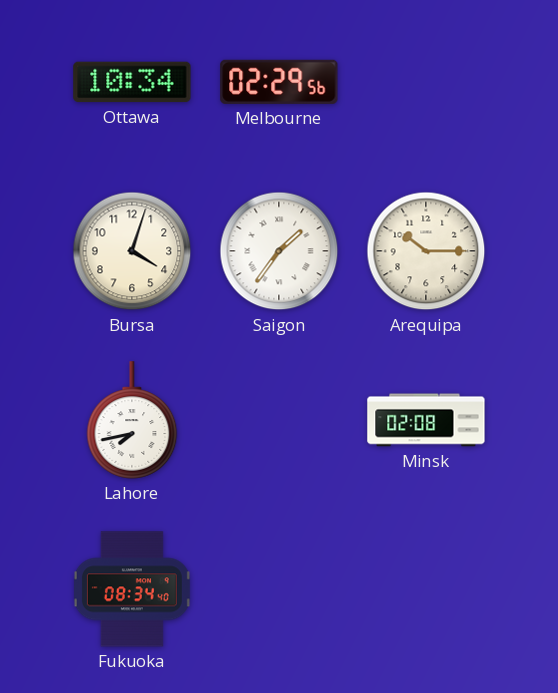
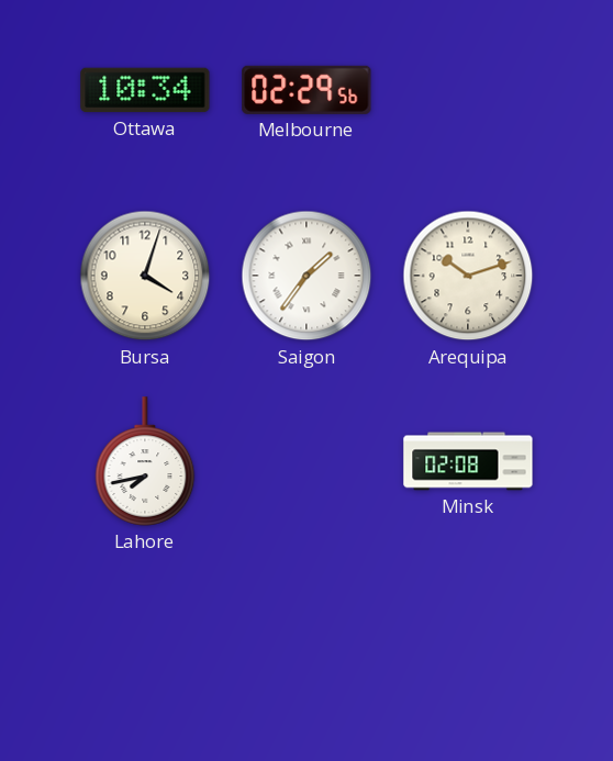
Arequipa: 10:15 -> 10:12
Fukuoka: 08:34 -> none
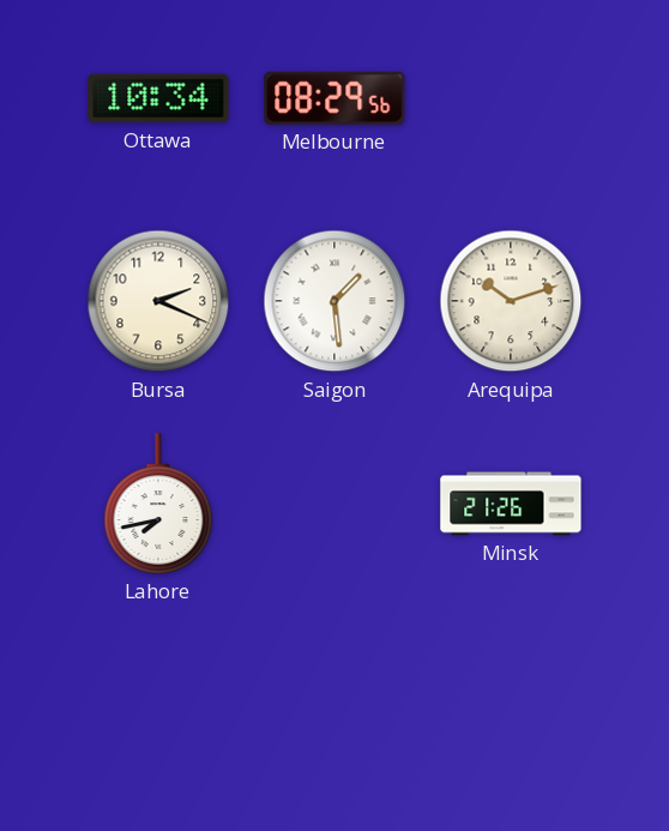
Melbourne: 02:29 -> 08:29
Bursa: 4:03 -> 2:19
Saigon: 1:36 -> 1:29
Minsk: 02:08 -> 21:26
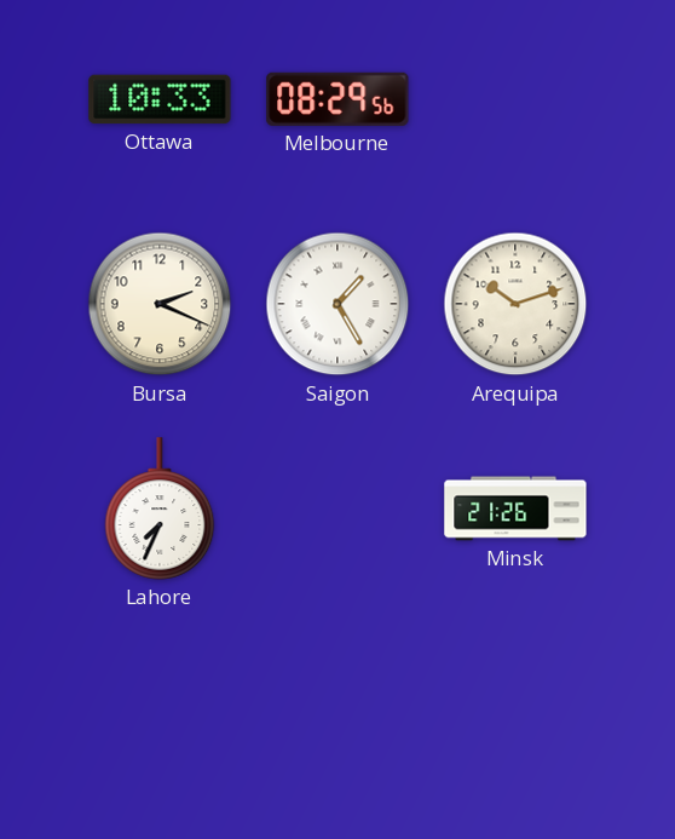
Ottawa: 10:34 -> 10:33
Saigon: 1:29 -> 1:25
Lahore: 7:43 -> 7:34
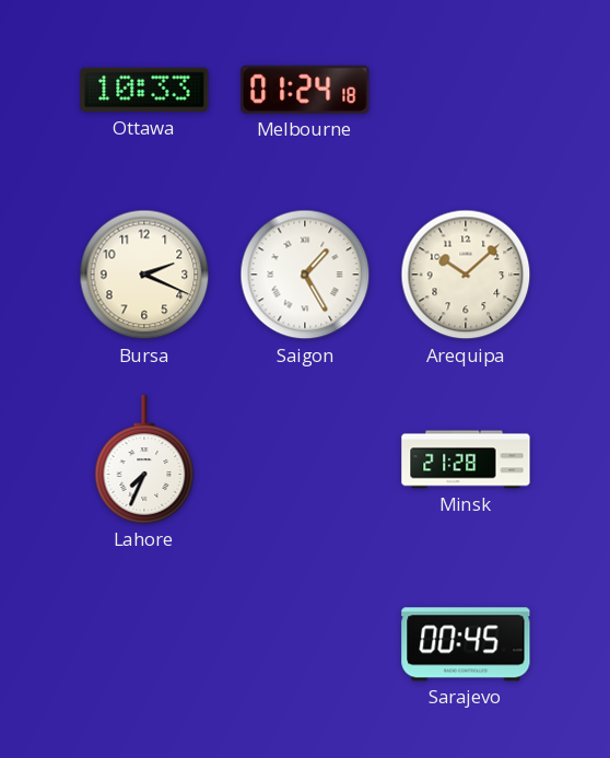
Melbourne: 08:29 -> 01:24
Arequipa: 10:12 -> 10:08
Minsk: 21:26 -> 21:28
Sarajevo: none -> 00:45
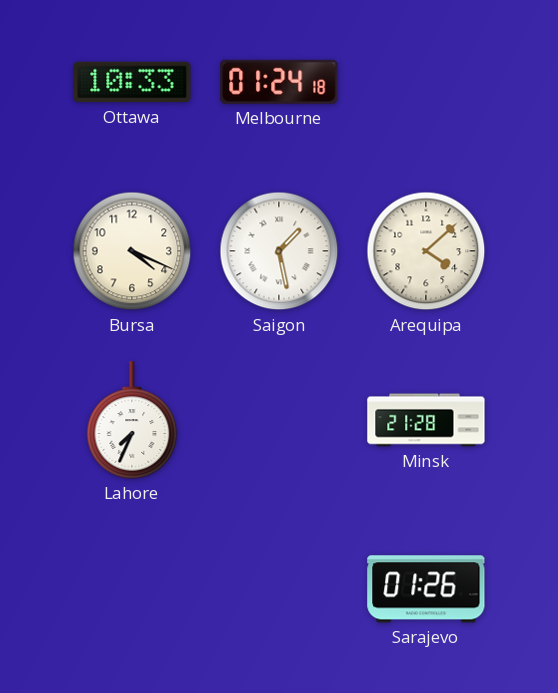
Bursa: 2:19 -> 4:19
Saigon: 1:25 -> 1:28
Arequipa: 10:08 -> 4:08
Sarajevo: 00:45 -> 01:26
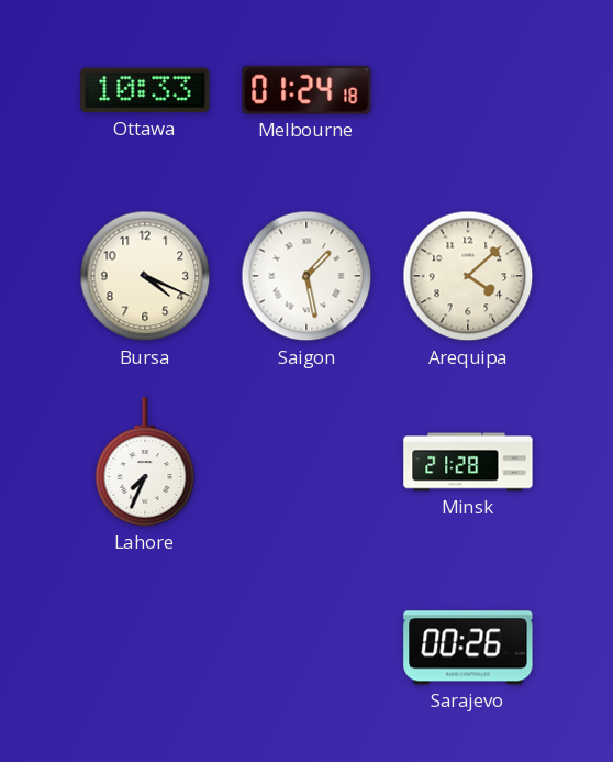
Sarajevo: 01:26 -> 00:26
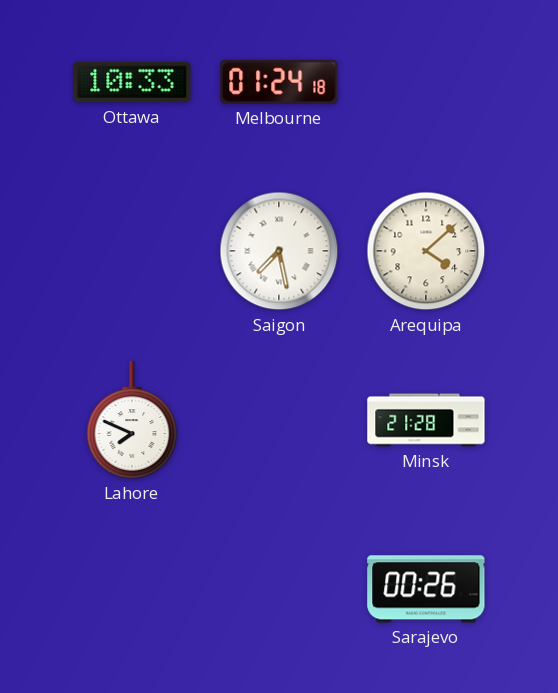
Bursa: 4:19 -> none
Saigon: 1:28 -> 7:28
Lahore: 7:34 -> 7:49
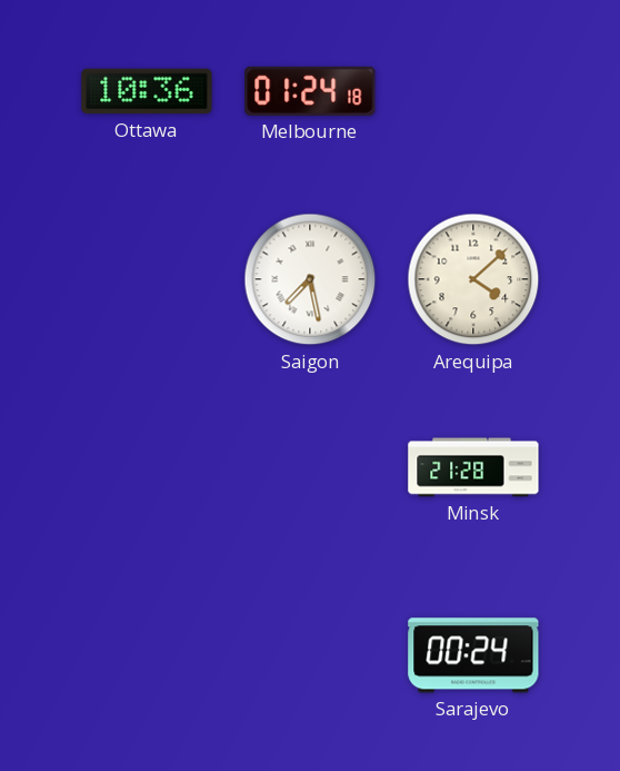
Ottawa: 10:33 -> 10:36
Lahore: 7:49 -> none
Sarajevo: 00:26 -> 00:24
